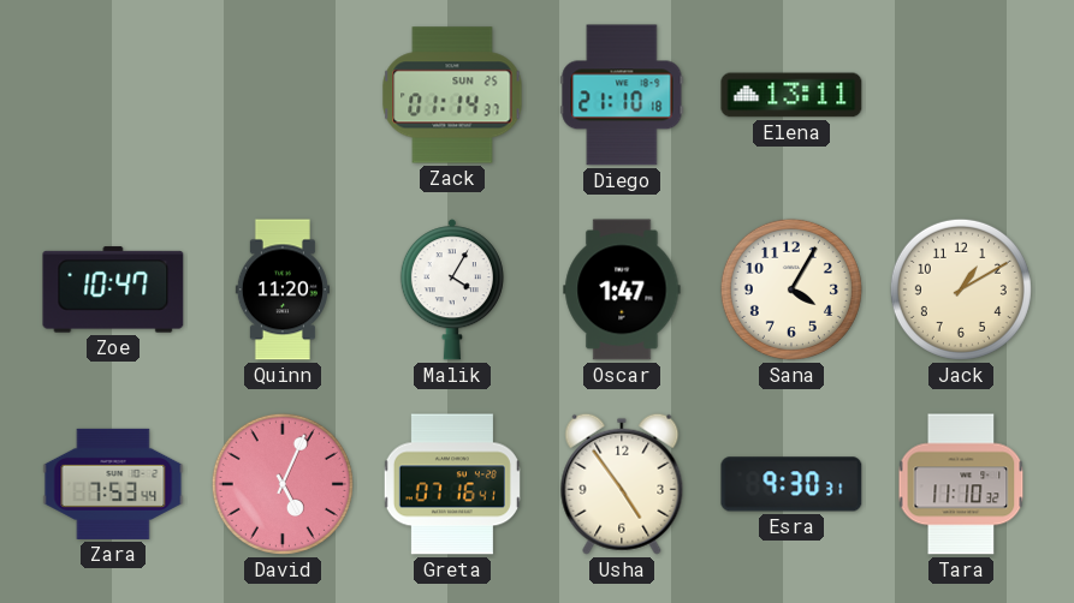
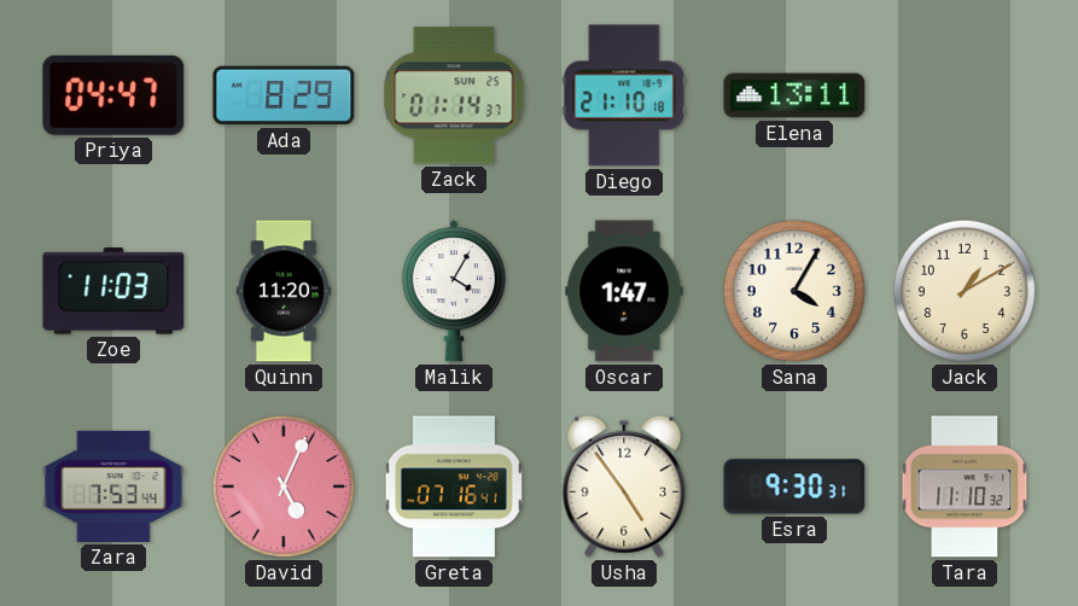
Priya: none -> 04:47
Ada: none -> 8:29
Zoe: 10:47 -> 11:03
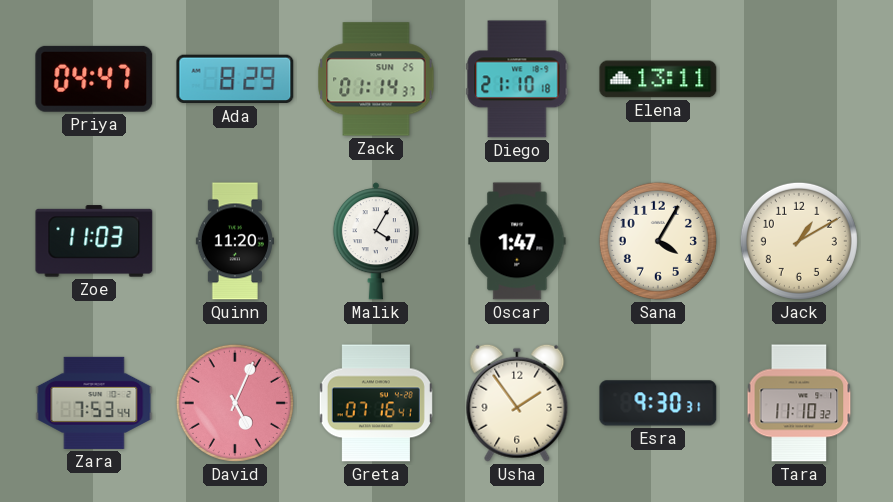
Usha: 4:54 -> 1:54
